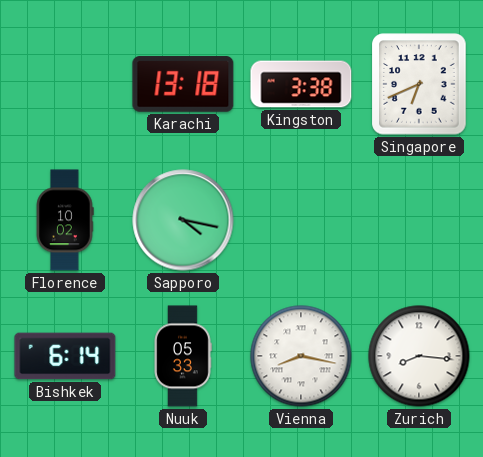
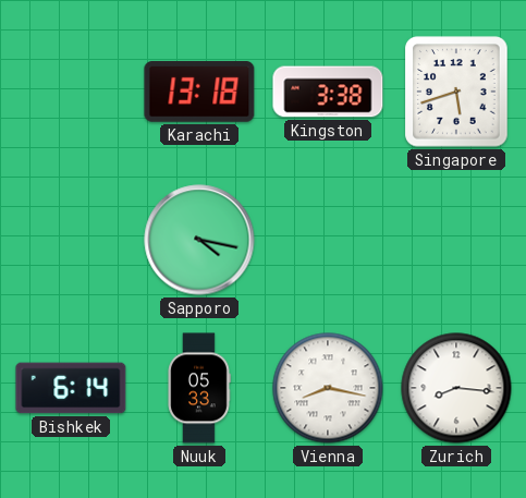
Singapore: 6:41 -> 5:42
Florence: 10:02 -> none
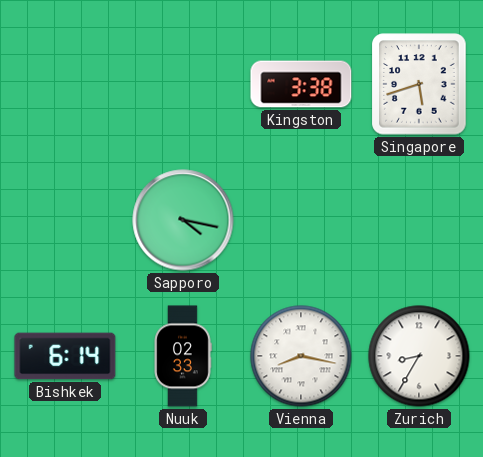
Karachi: 13:18 -> none
Nuuk: 05:33 -> 02:33
Zurich: 8:16 -> 8:35
